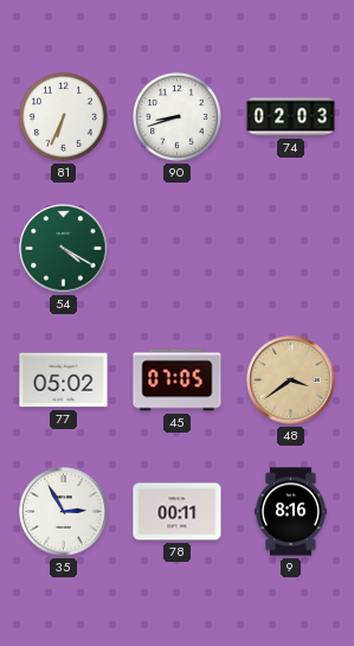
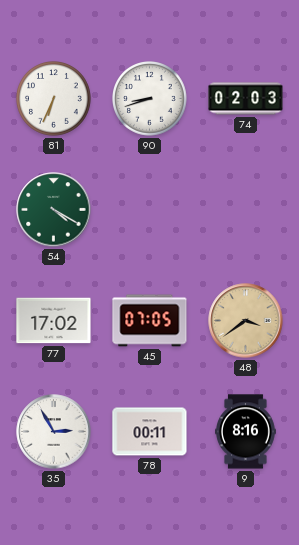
77: 05:02 -> 17:02
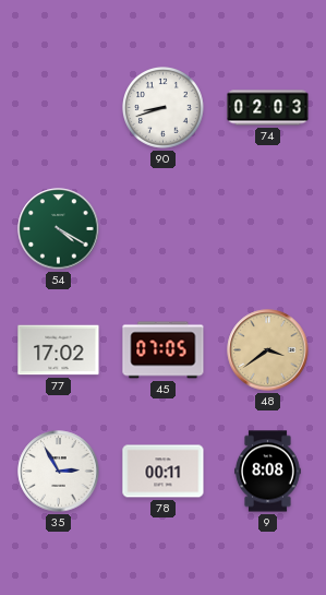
81: 6:34 -> none
9: 8:16 -> 8:08
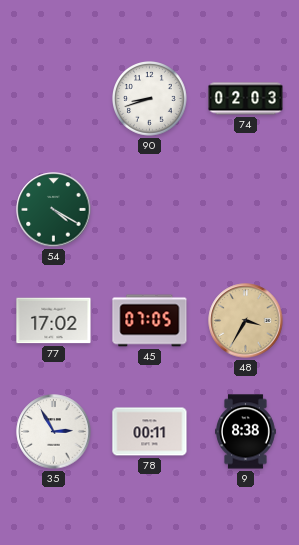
48: 3:39 -> 3:35
9: 8:08 -> 8:38
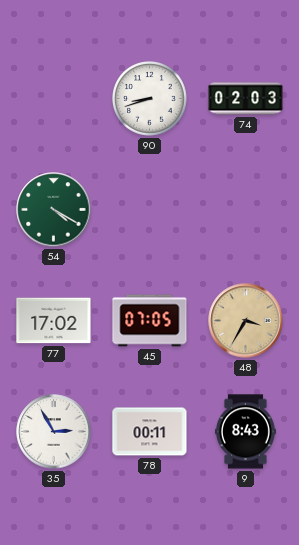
9: 8:38 -> 8:43
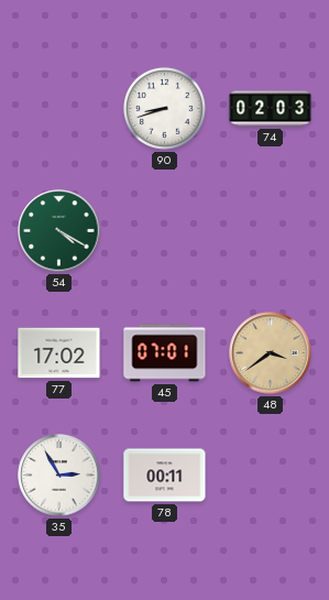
45: 07:05 -> 07:01
48: 3:35 -> 3:39
9: 8:43 -> none
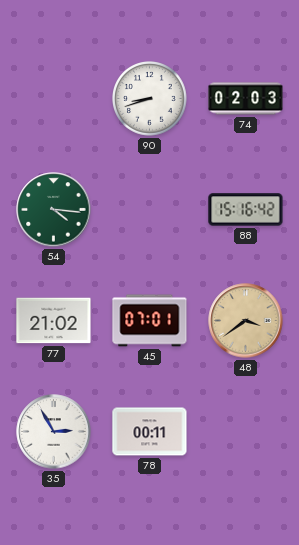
54: 4:20 -> 4:16
88: none -> 15:16
77: 17:02 -> 21:02
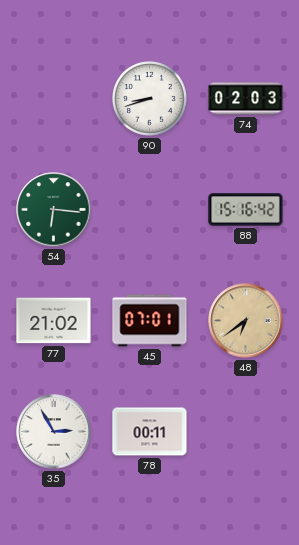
54: 4:16 -> 6:16
48: 3:39 -> 6:39
